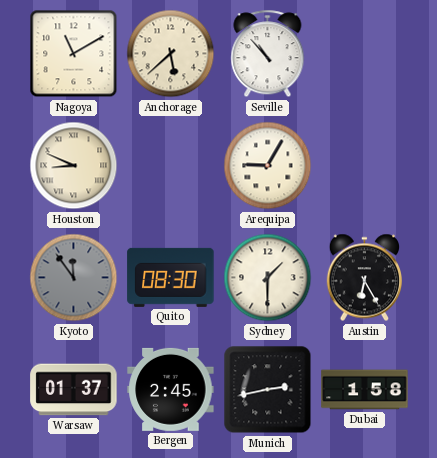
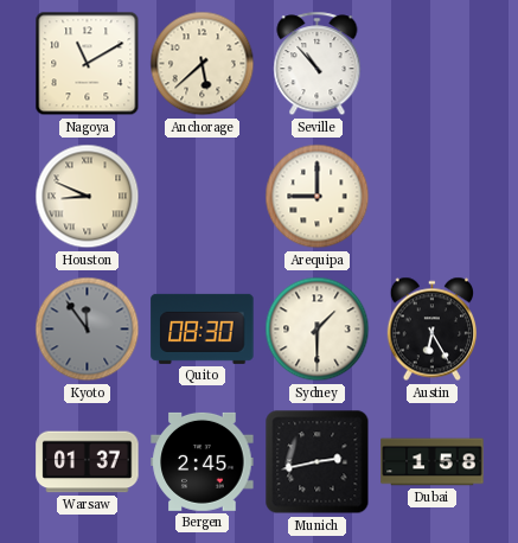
Arequipa: 9:05 -> 9:00
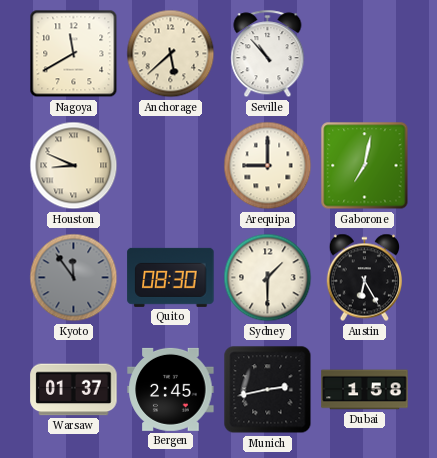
Nagoya: 11:10 -> 11:40
Gaborone: none -> 7:02
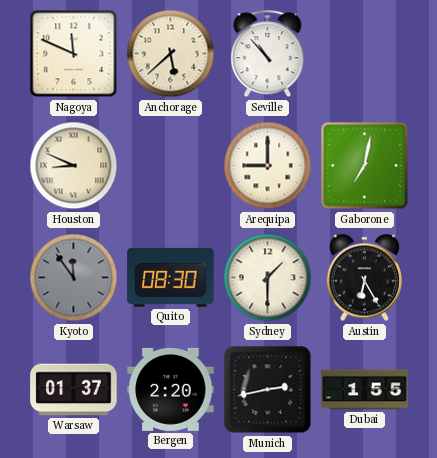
Nagoya: 11:40 -> 11:49
Bergen: 2:45 -> 2:20
Dubai: 1:58 -> 1:55
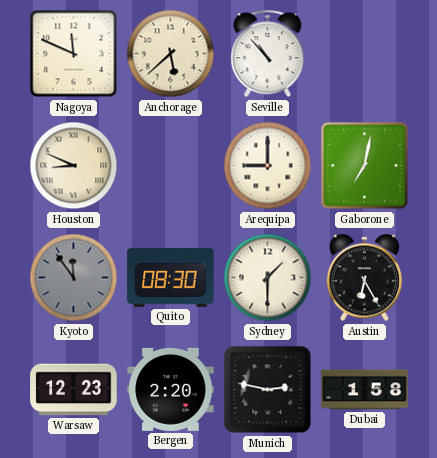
Warsaw: 01:37 -> 12:23
Munich: 2:43 -> 2:47
Dubai: 1:55 -> 1:58
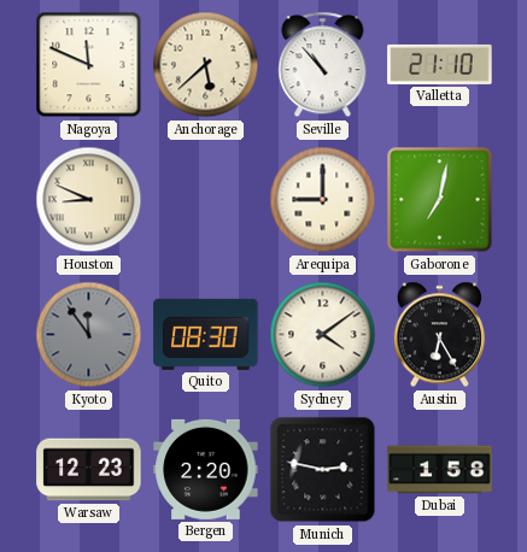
Valletta: none -> 21:10
Sydney: 1:30 -> 4:09
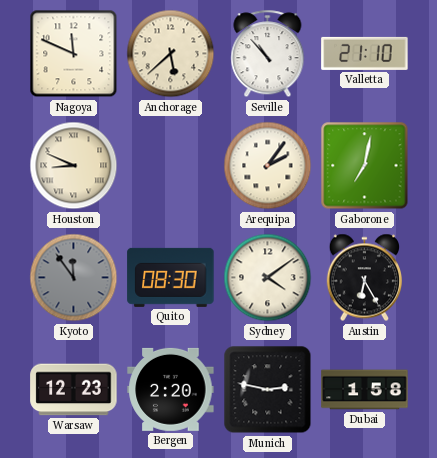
Arequipa: 9:00 -> 2:06
